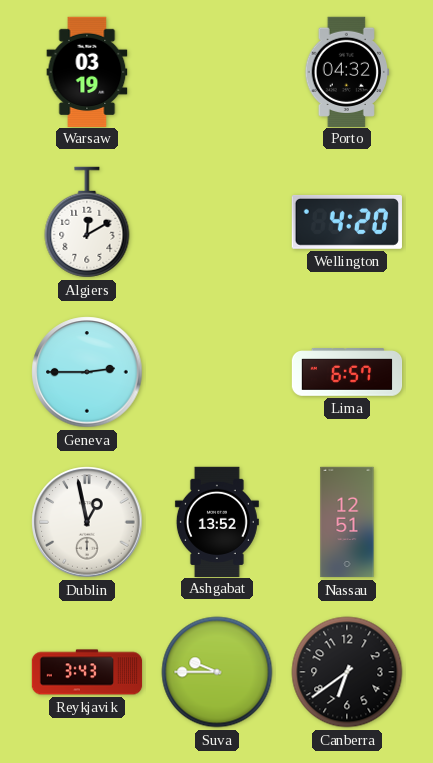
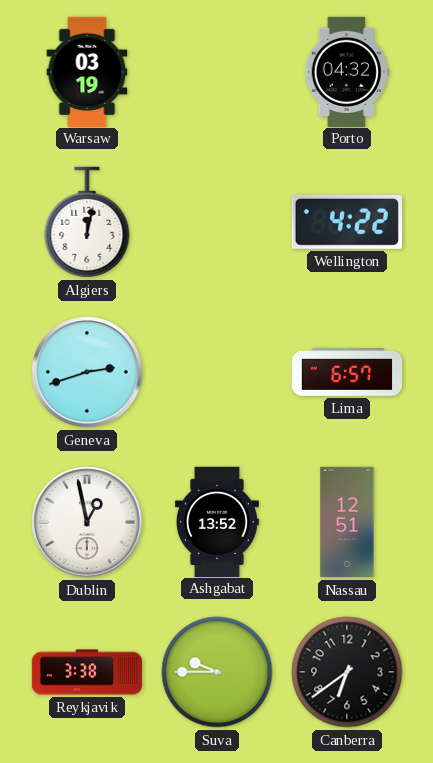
Algiers: 12:10 -> 12:02
Wellington: 4:20 -> 4:22
Geneva: 2:45 -> 2:42
Reykjavik: 3:43 -> 3:38
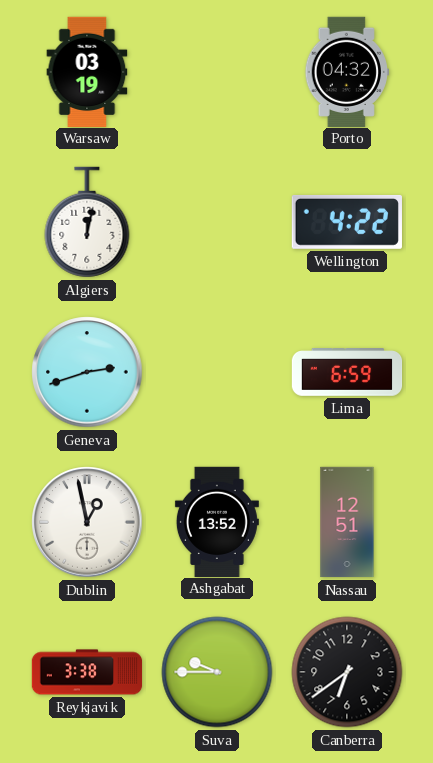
Lima: 6:57 -> 6:59
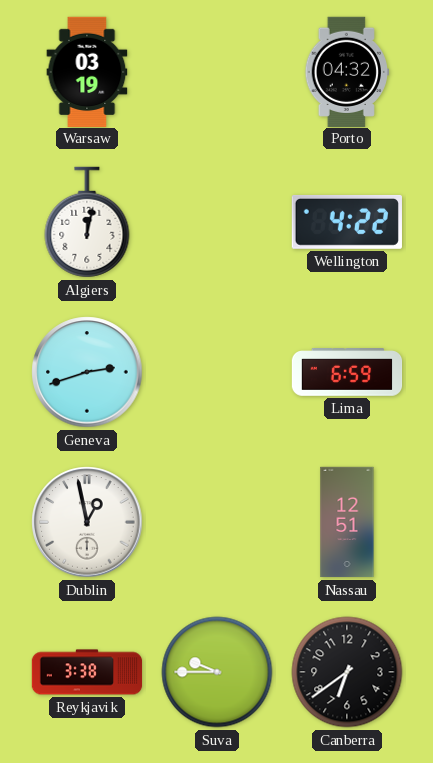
Ashgabat: 13:52 -> none
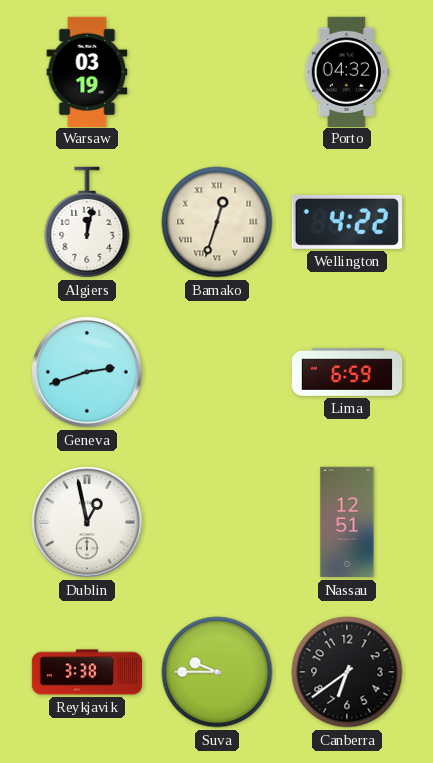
Bamako: none -> 12:33
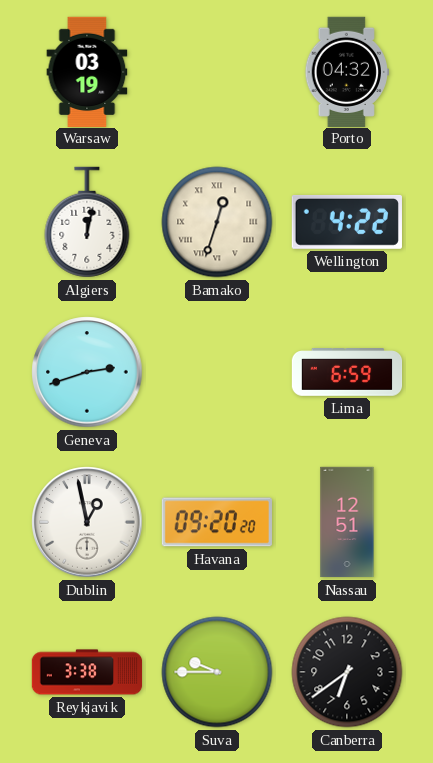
Havana: none -> 09:20
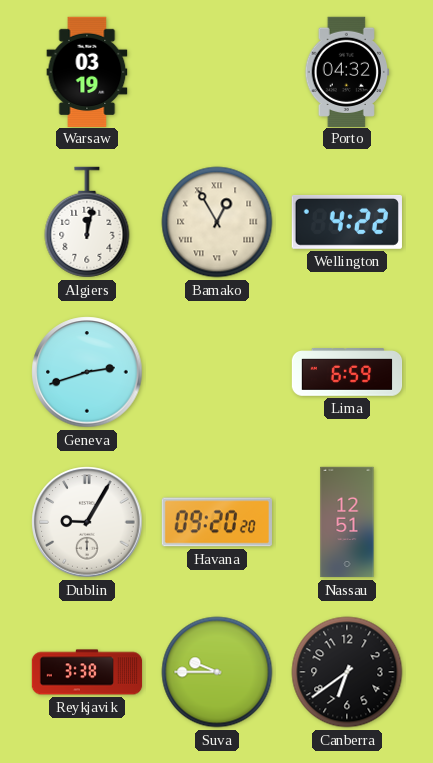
Bamako: 12:33 -> 12:55
Dublin: 12:58 -> 9:05
